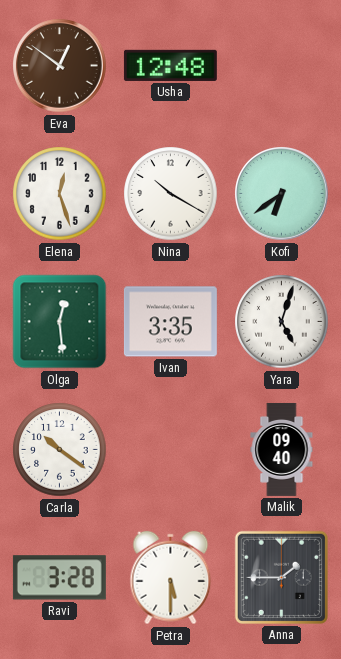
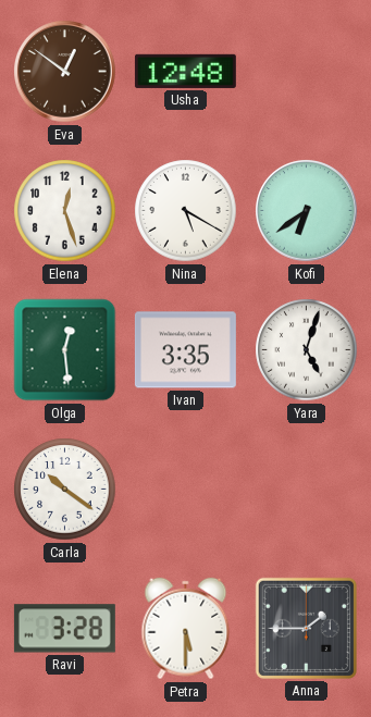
Nina: 10:20 -> 5:20
Malik: 09:40 -> none
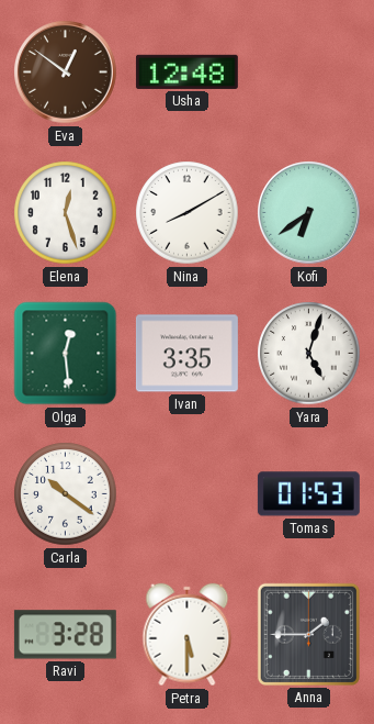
Nina: 5:20 -> 8:10
Tomas: none -> 01:53
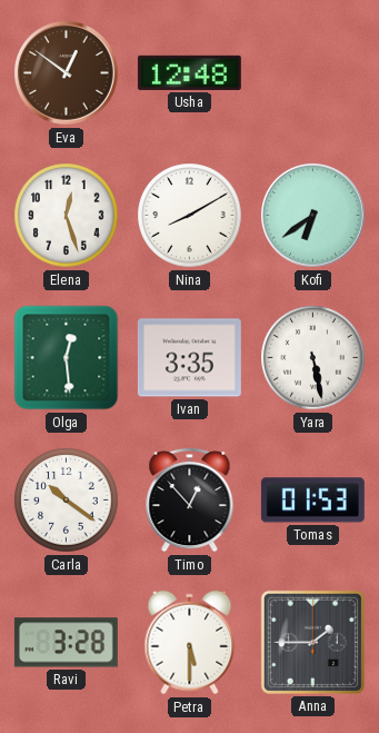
Yara: 5:03 -> 5:28
Timo: none -> 12:53
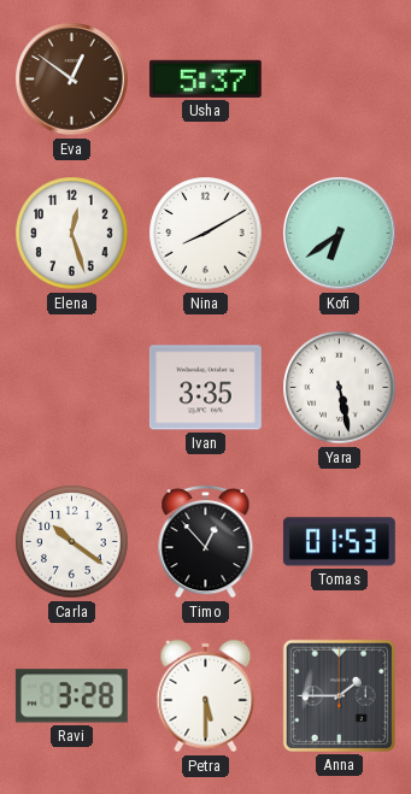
Usha: 12:48 -> 5:37
Olga: 12:29 -> none
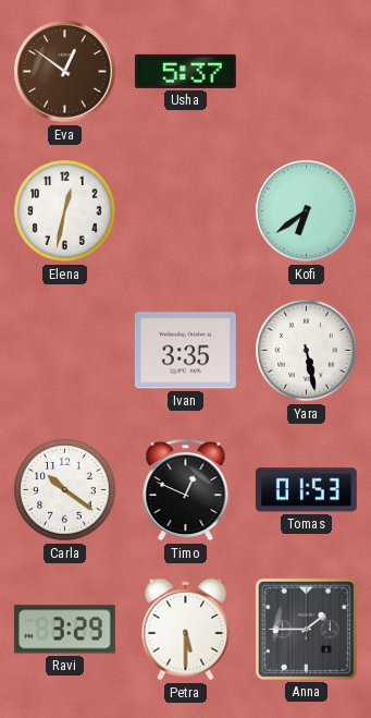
Elena: 12:27 -> 12:32
Nina: 8:10 -> none
Timo: 12:53 -> 12:49
Ravi: 3:28 -> 3:29
